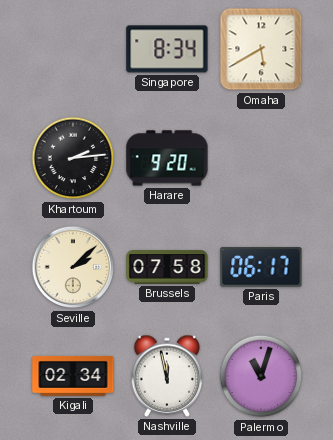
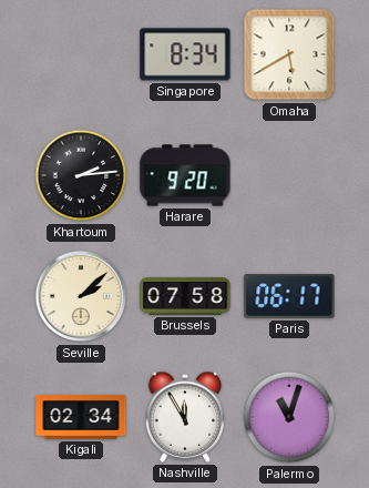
Nashville: 11:58 -> 11:55
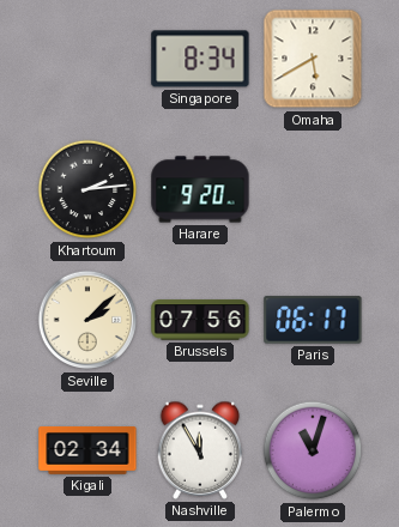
Brussels: 07:58 -> 07:56
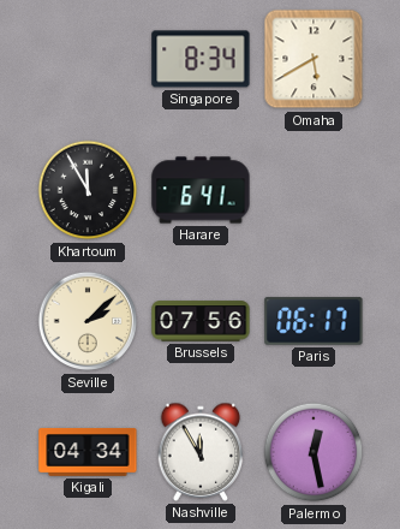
Khartoum: 2:14 -> 11:55
Harare: 9:20 -> 6:41
Kigali: 02:34 -> 04:34
Palermo: 11:03 -> 12:28
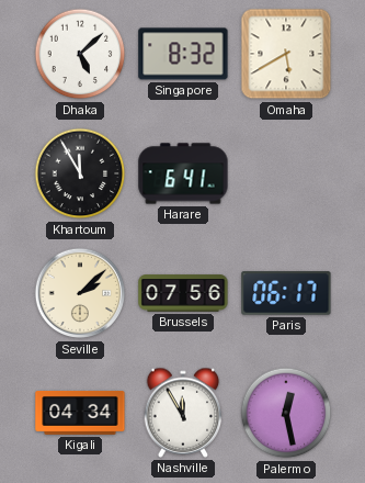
Dhaka: none -> 5:08
Singapore: 8:34 -> 8:32
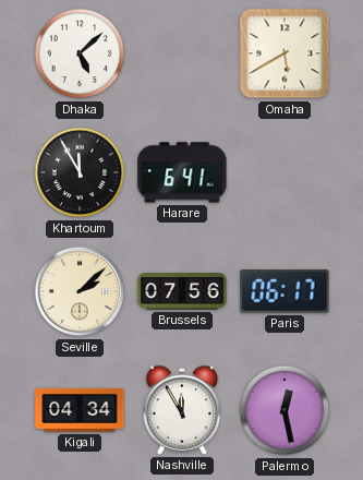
Singapore: 8:32 -> none
